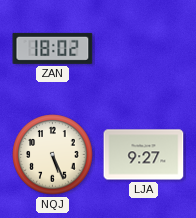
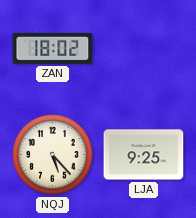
NQJ: 5:26 -> 5:23
LJA: 9:27 -> 9:25
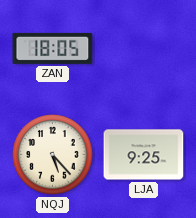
ZAN: 18:02 -> 18:05
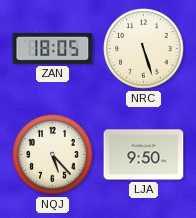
NRC: none -> 5:27
LJA: 9:25 -> 9:50
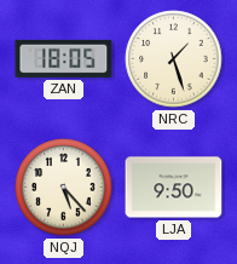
NRC: 5:27 -> 1:27
